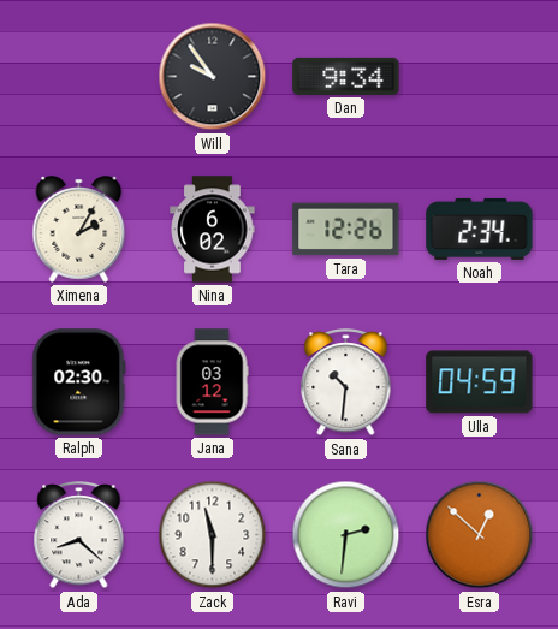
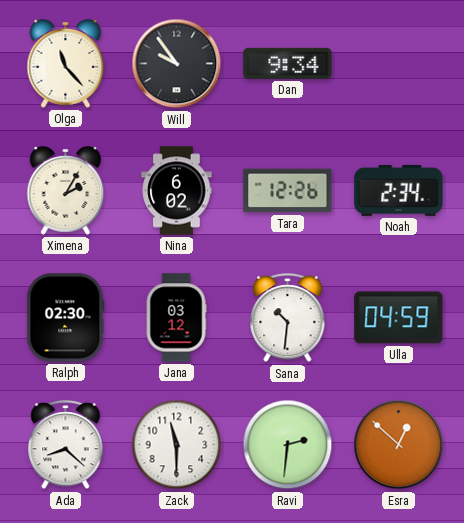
Olga: none -> 11:23
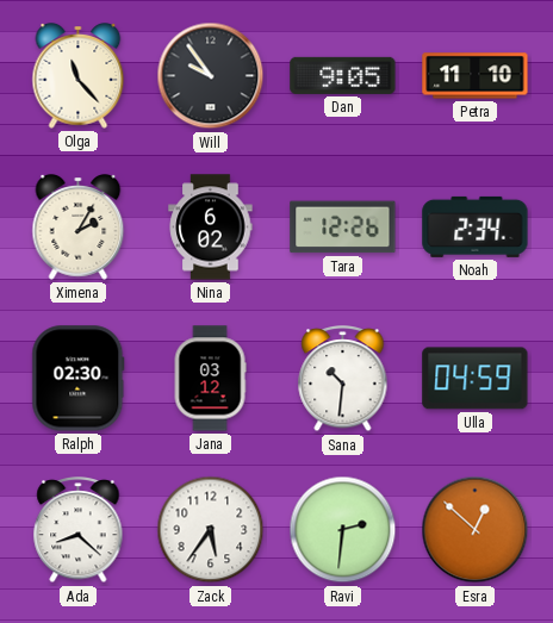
Dan: 9:34 -> 9:05
Petra: none -> 11:10
Zack: 11:30 -> 5:36
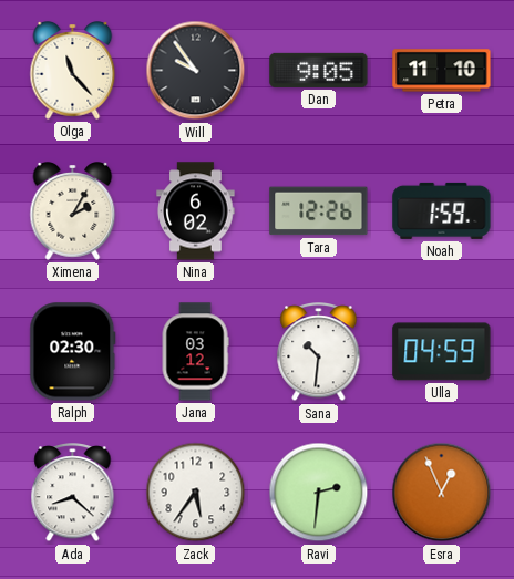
Noah: 2:34 -> 1:59
Esra: 12:52 -> 12:56
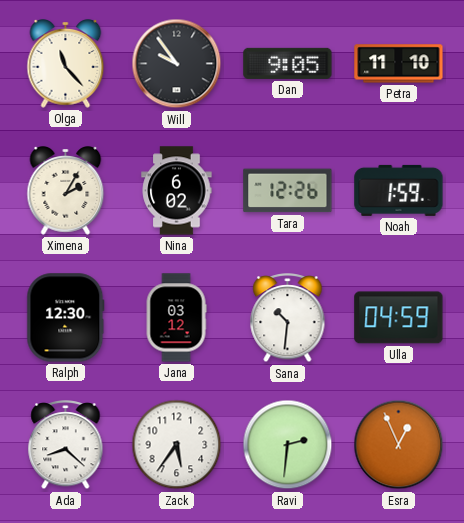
Ralph: 02:30 -> 12:30
